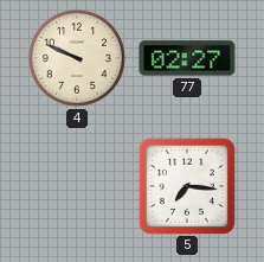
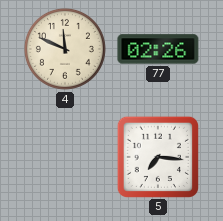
4: 9:49 -> 11:49
77: 02:27 -> 02:26
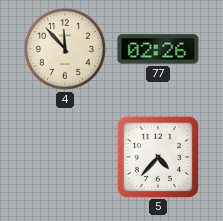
4: 11:49 -> 11:53
5: 7:16 -> 4:37
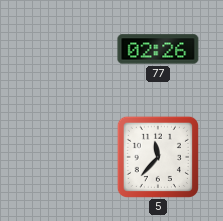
4: 11:53 -> none
5: 4:37 -> 11:37
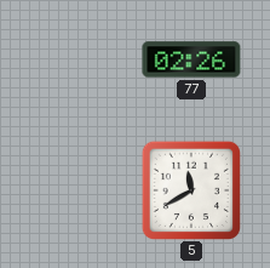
5: 11:37 -> 11:40
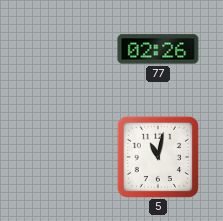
5: 11:40 -> 11:02
